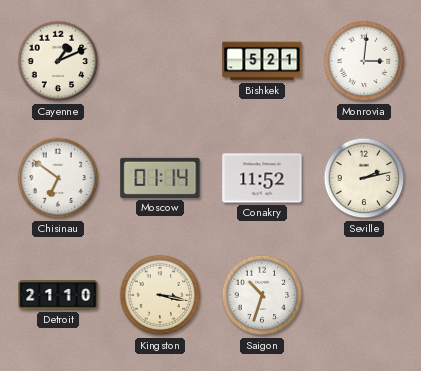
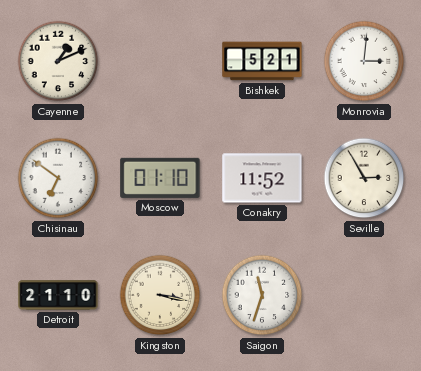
Moscow: 01:14 -> 01:10
Seville: 2:13 -> 2:55
Saigon: 10:33 -> 11:33
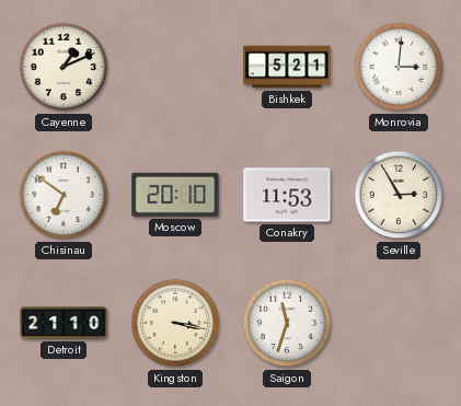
Moscow: 01:10 -> 20:10
Conakry: 11:52 -> 11:53
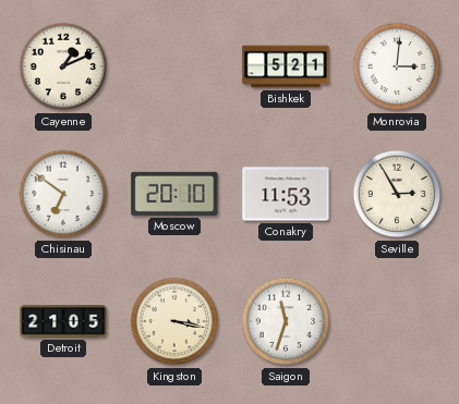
Detroit: 21:10 -> 21:05
